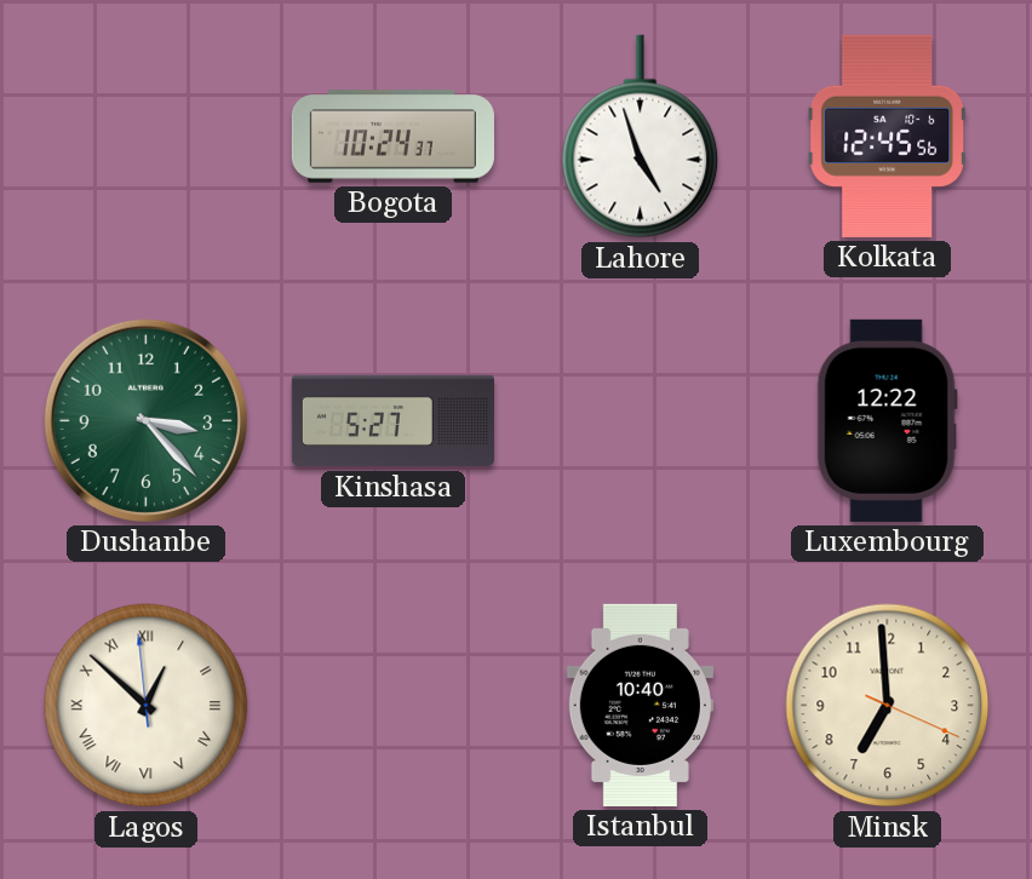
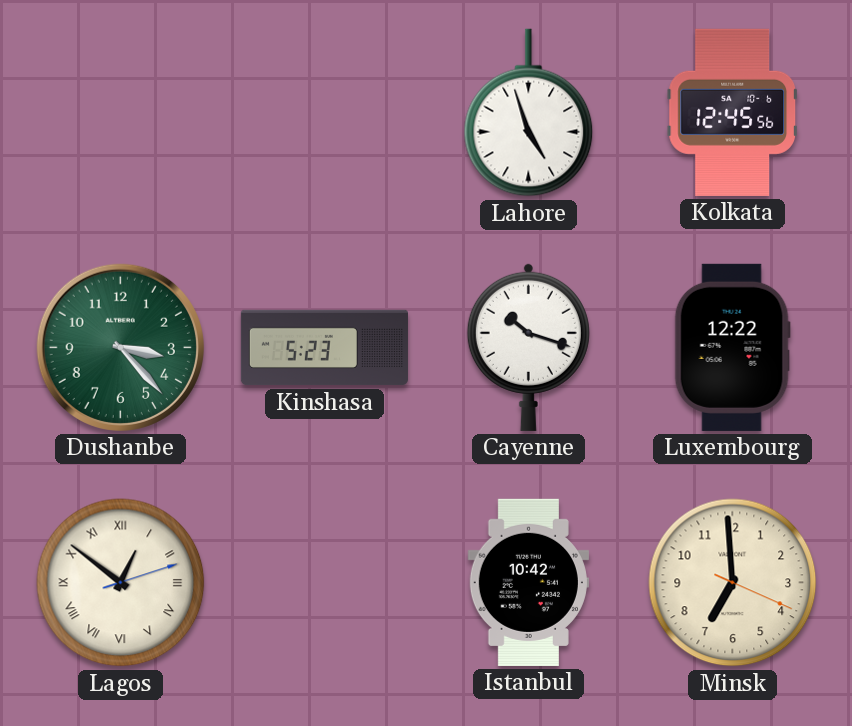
Bogota: 10:24 -> none
Kinshasa: 5:27 -> 5:23
Cayenne: none -> 10:18
Lagos: 12:51:59 -> 12:51:12
Istanbul: 10:40 -> 10:42
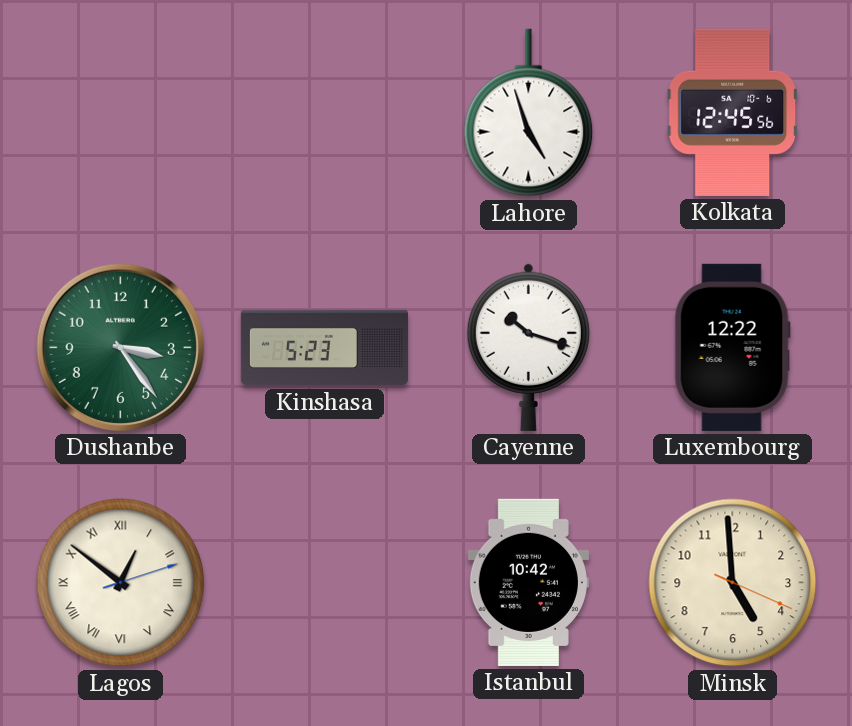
Dushanbe: 3:23 -> 3:24
Minsk: 6:59 -> 4:59
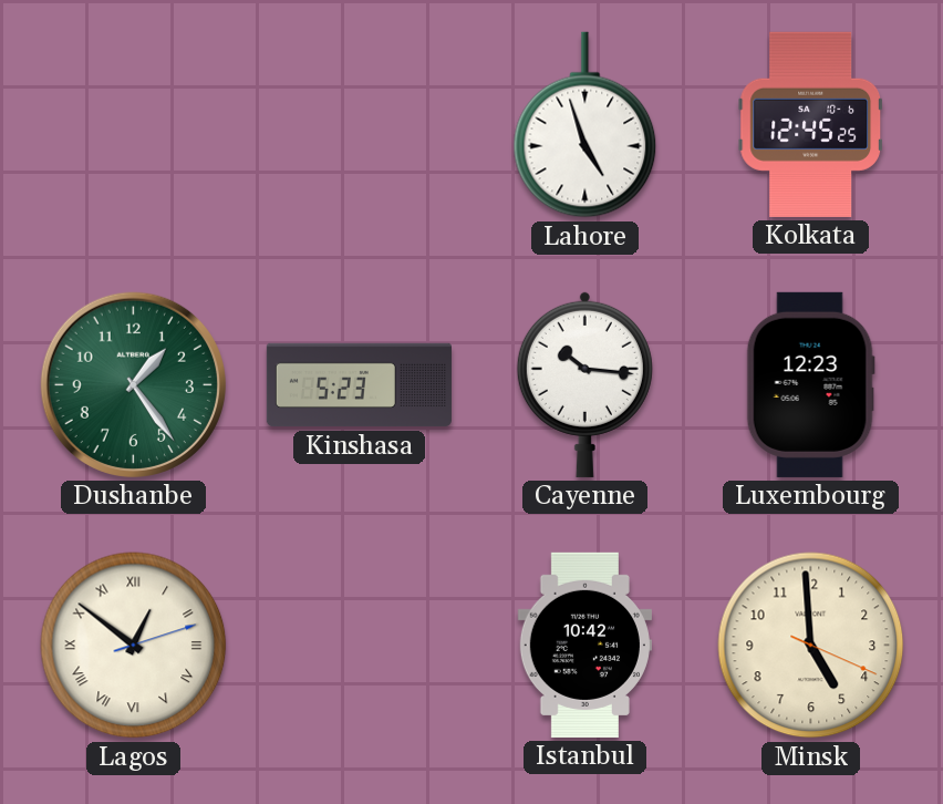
Kolkata: 12:45:56 -> 12:45:25
Dushanbe: 3:24 -> 1:24
Cayenne: 10:18 -> 10:16
Luxembourg: 12:22 -> 12:23
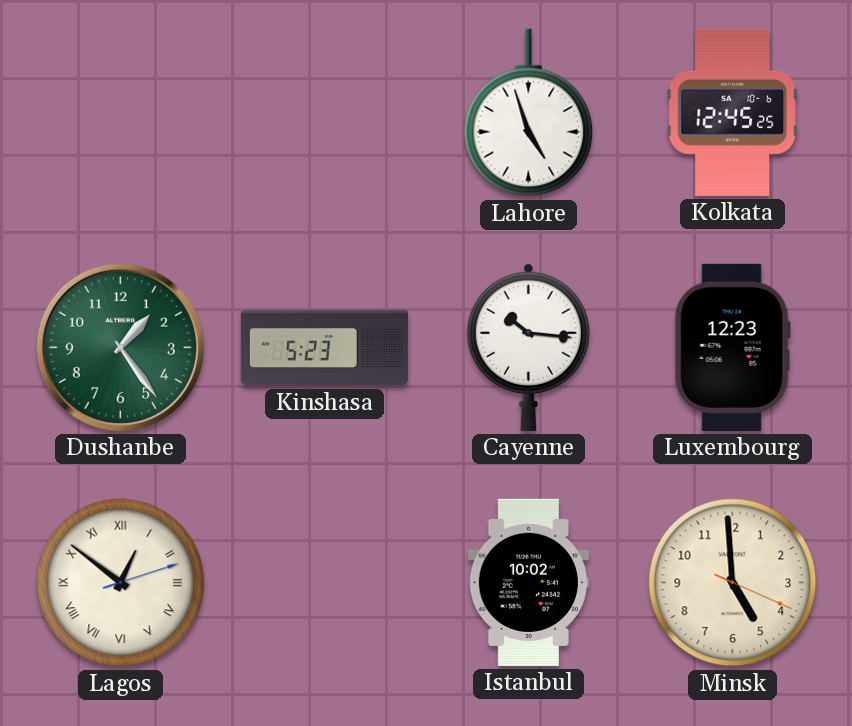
Istanbul: 10:42 -> 10:02
